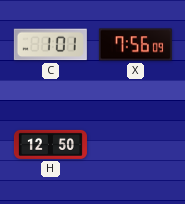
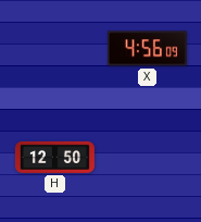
C: 1:01 -> none
X: 7:56 -> 4:56
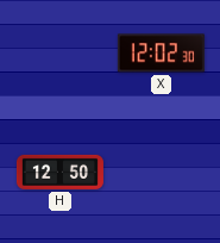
X: 4:56 -> 12:02
